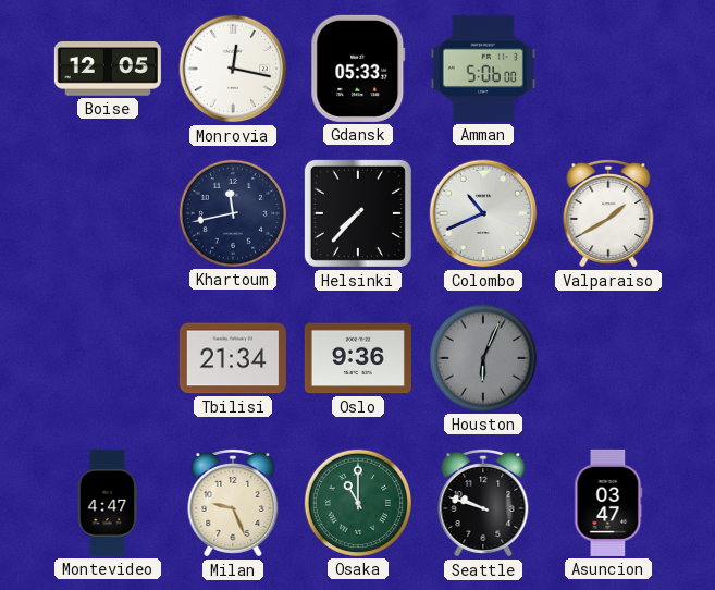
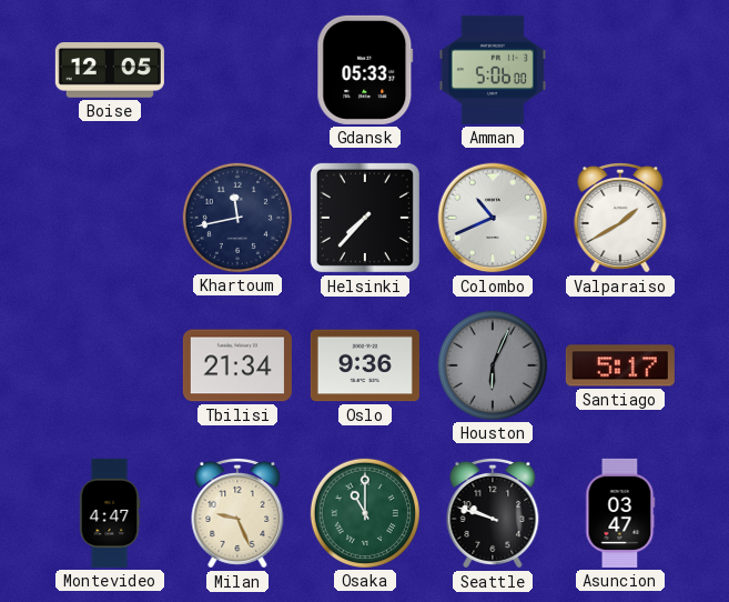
Monrovia: 12:17 -> none
Santiago: none -> 5:17
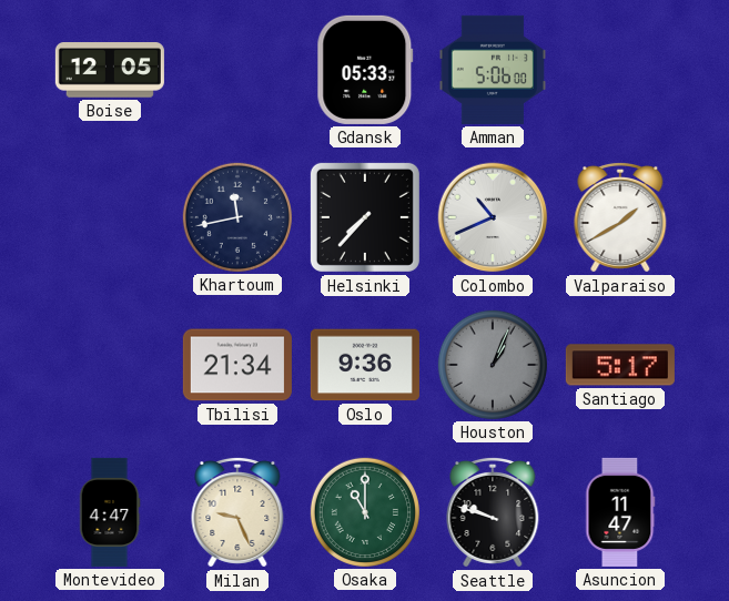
Houston: 6:04 -> 1:04
Asuncion: 03:47 -> 11:47
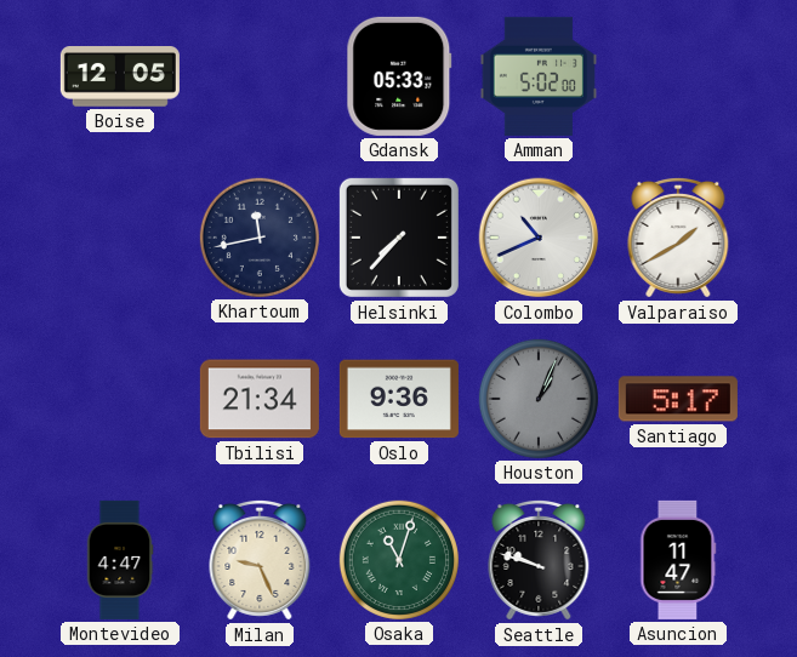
Amman: 5:06 -> 5:02
Osaka: 11:00 -> 11:03
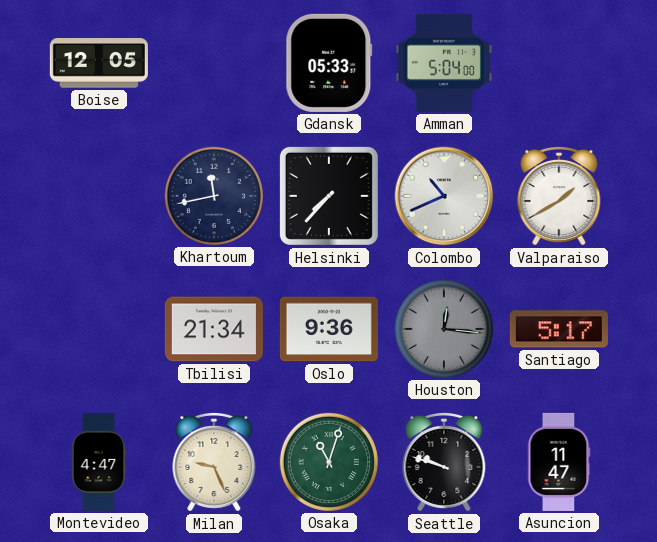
Amman: 5:02 -> 5:04
Houston: 1:04 -> 12:16
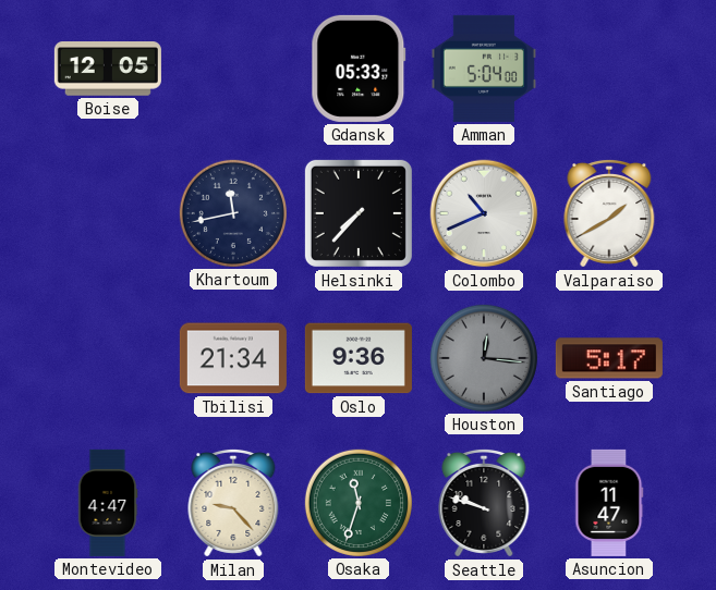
Milan: 9:26 -> 9:23
Osaka: 11:03 -> 11:33
